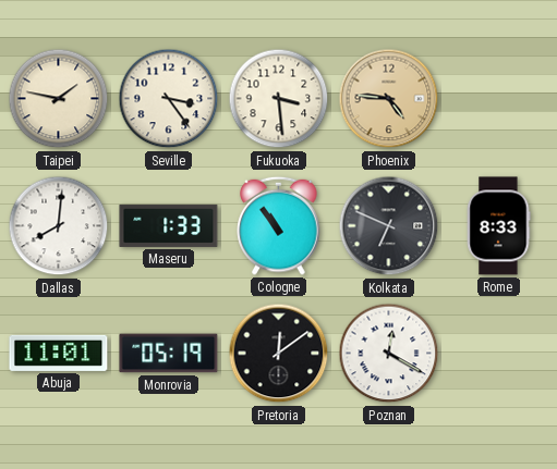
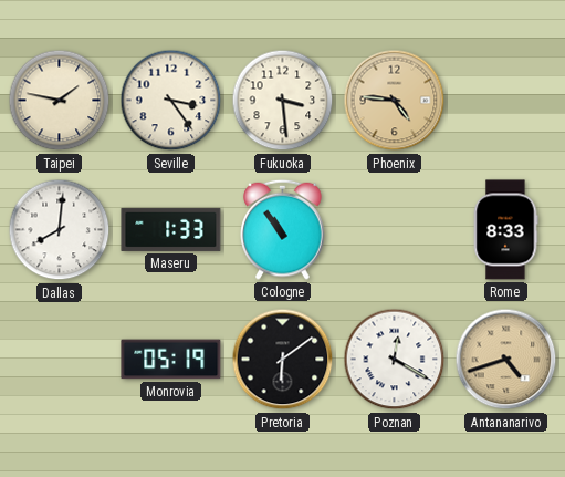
Kolkata: 6:49 -> none
Abuja: 11:01 -> none
Pretoria: 12:09 -> 6:09
Antananarivo: none -> 4:42
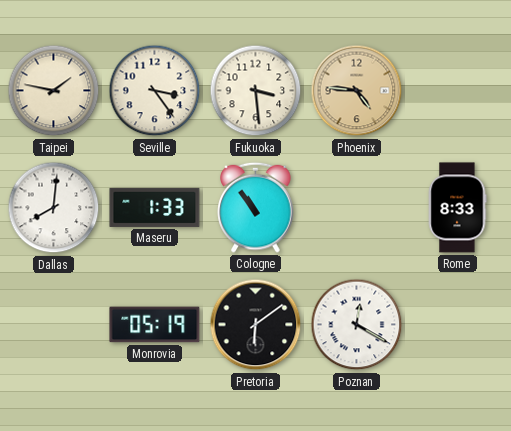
Antananarivo: 4:42 -> none
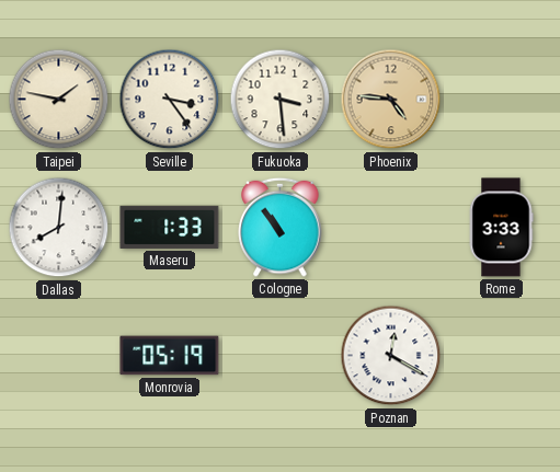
Rome: 8:33 -> 3:33
Pretoria: 6:09 -> none
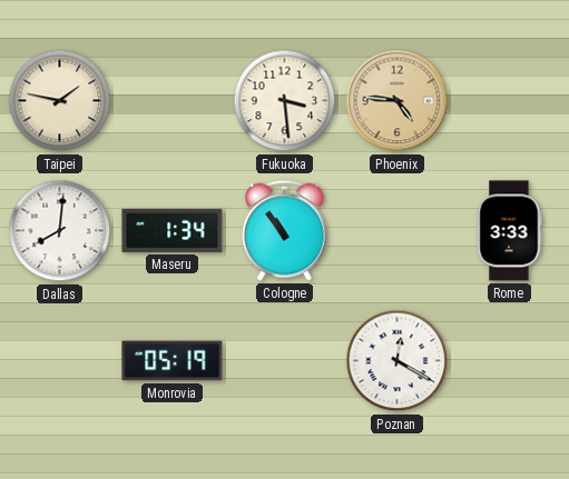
Seville: 3:24 -> none
Maseru: 1:33 -> 1:34
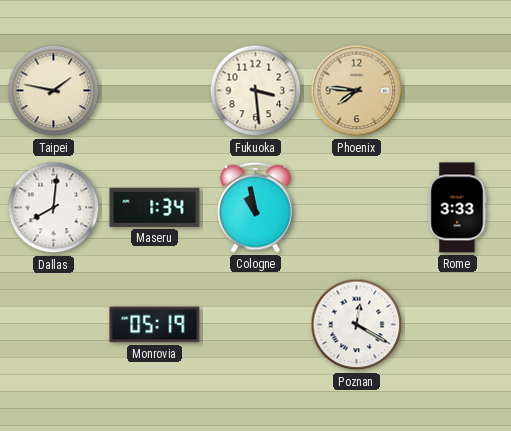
Phoenix: 4:46 -> 7:46
Cologne: 10:54 -> 10:58
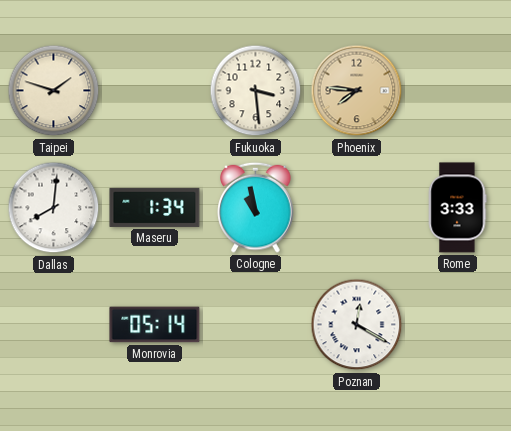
Taipei: 1:47 -> 1:48
Monrovia: 05:19 -> 05:14
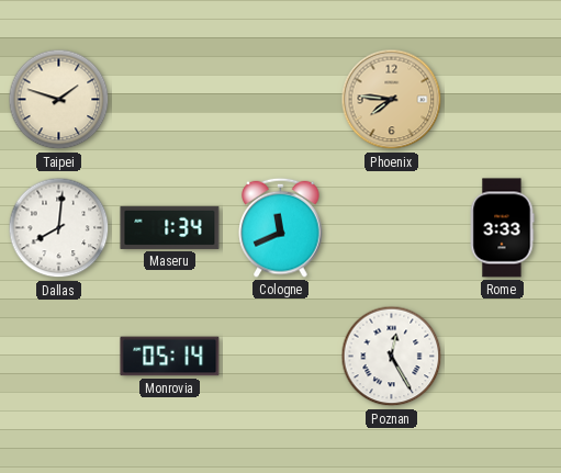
Fukuoka: 3:29 -> none
Cologne: 10:58 -> 11:41
Poznan: 12:20 -> 12:25
